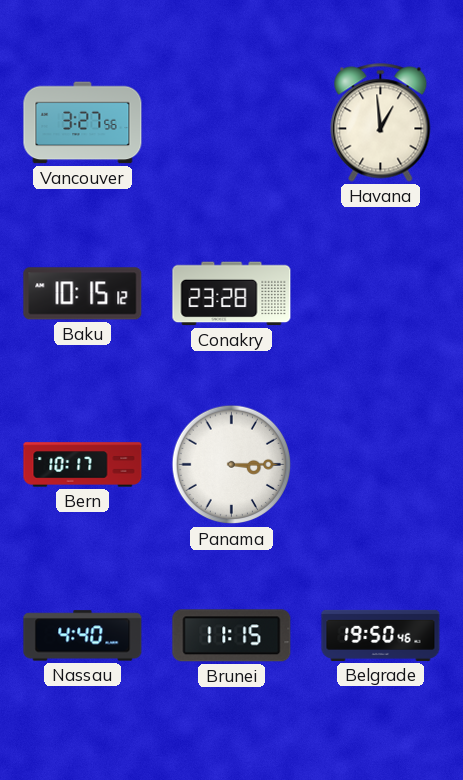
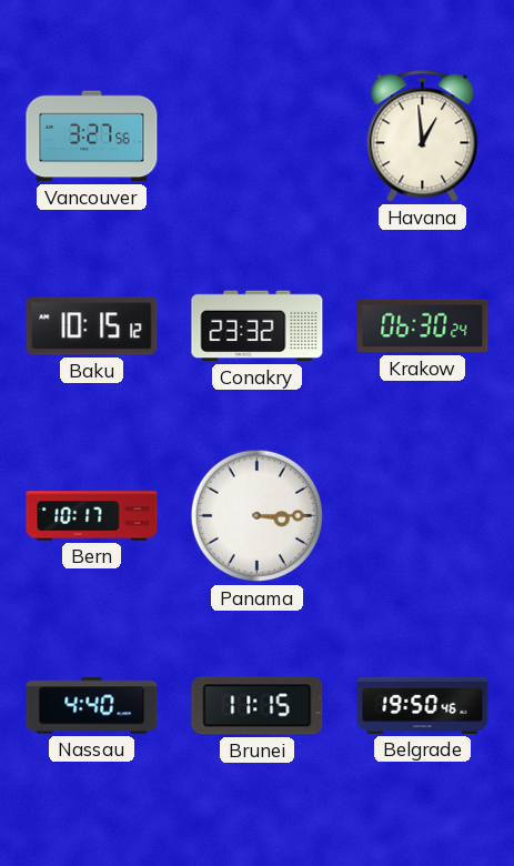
Conakry: 23:28 -> 23:32
Krakow: none -> 06:30
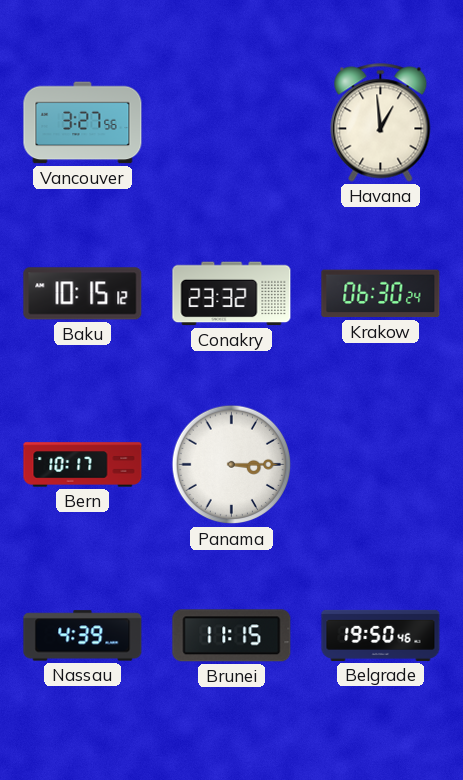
Nassau: 4:40 -> 4:39
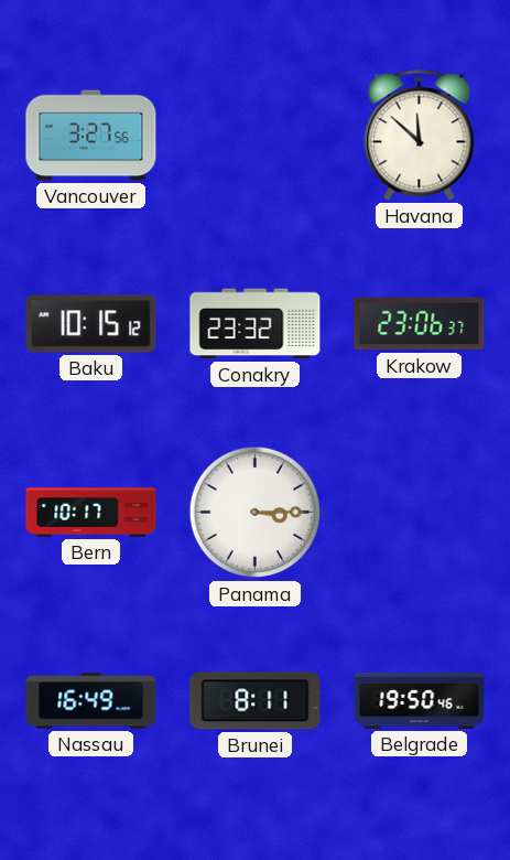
Havana: 12:59 -> 11:52
Krakow: 06:30 -> 23:06
Nassau: 4:39 -> 16:49
Brunei: 11:15 -> 8:11
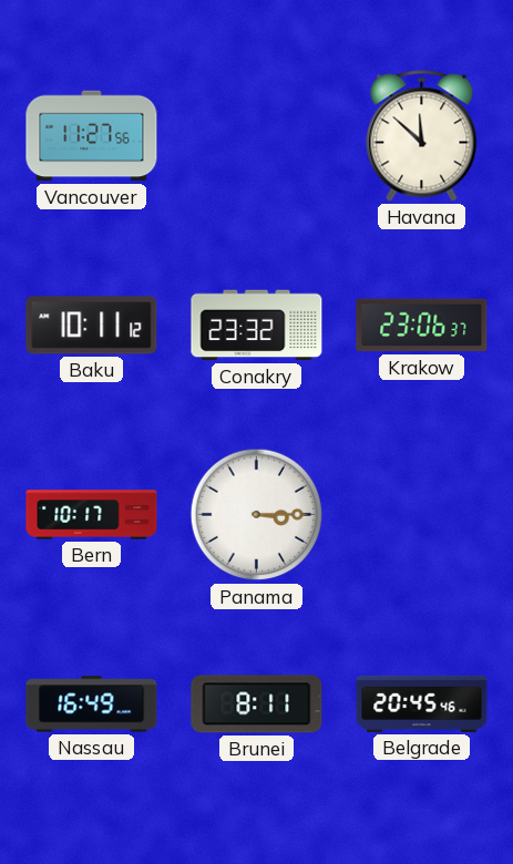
Vancouver: 3:27 -> 11:27
Baku: 10:15 -> 10:11
Belgrade: 19:50 -> 20:45
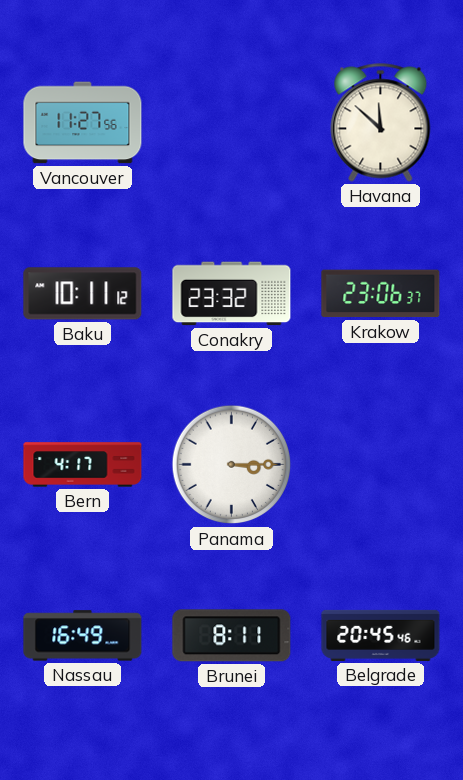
Bern: 10:17 -> 4:17
